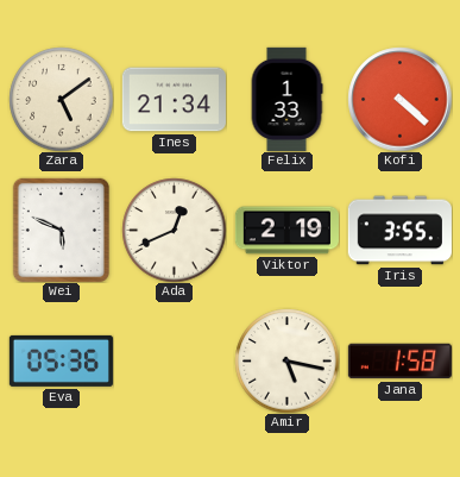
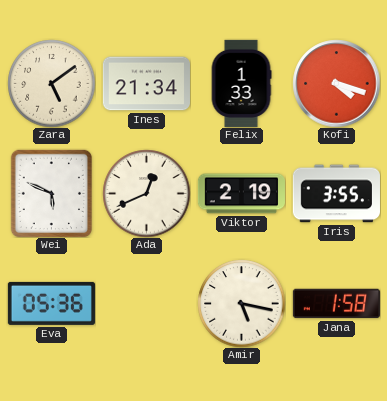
Kofi: 4:22 -> 4:18
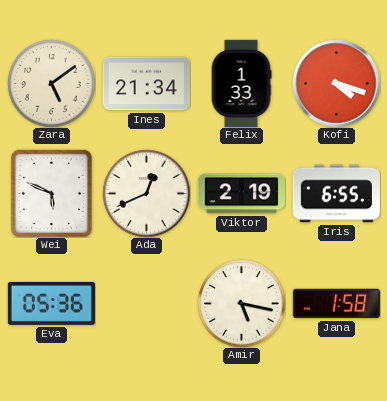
Iris: 3:55 -> 6:55
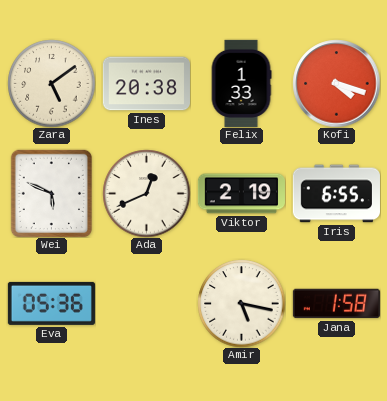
Ines: 21:34 -> 20:38
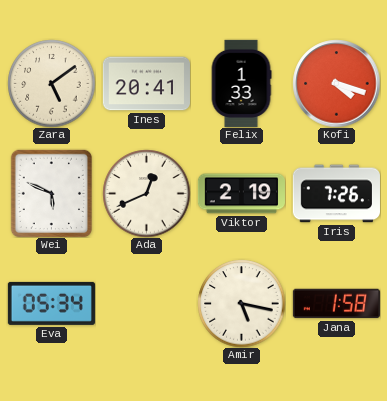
Ines: 20:38 -> 20:41
Iris: 6:55 -> 7:26
Eva: 05:36 -> 05:34
